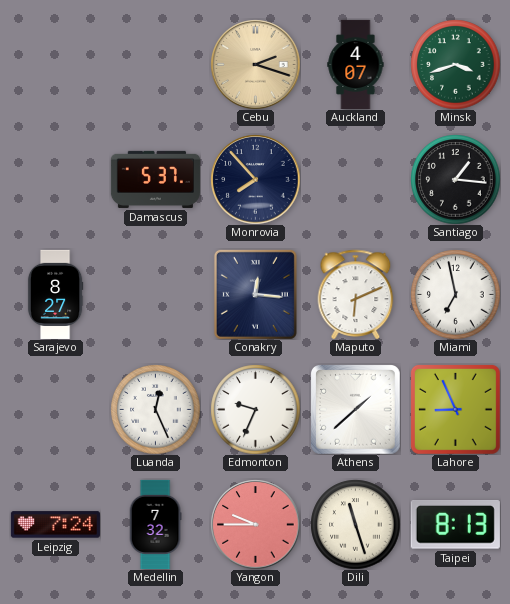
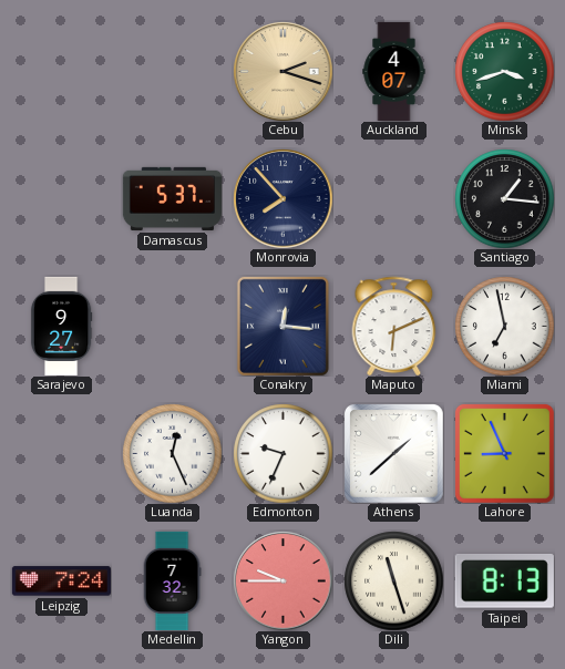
Sarajevo: 8:27 -> 9:27
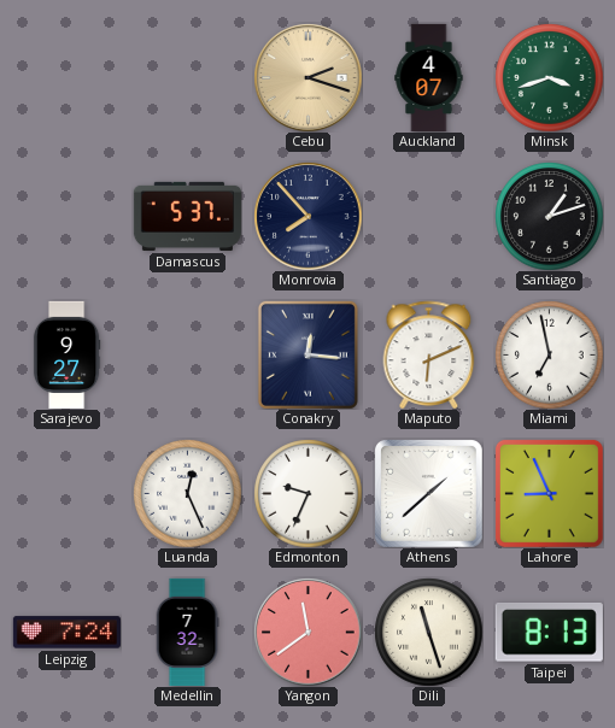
Santiago: 1:16 -> 1:12
Yangon: 9:45 -> 11:39
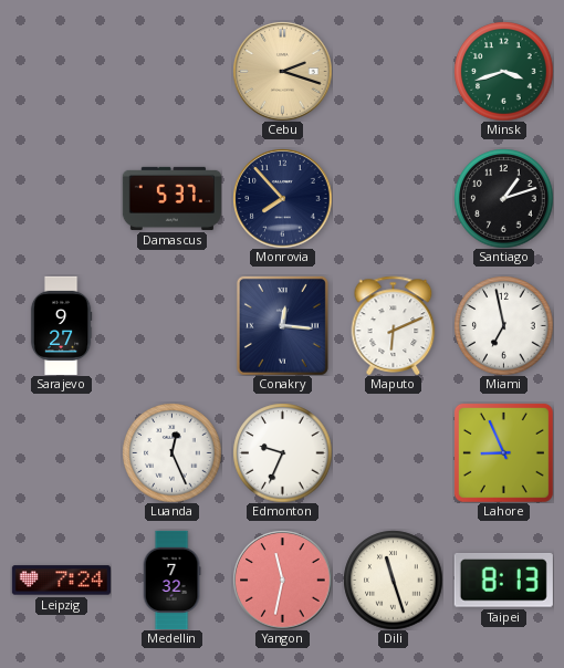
Auckland: 4:07 -> none
Athens: 1:38 -> none
Yangon: 11:39 -> 11:32
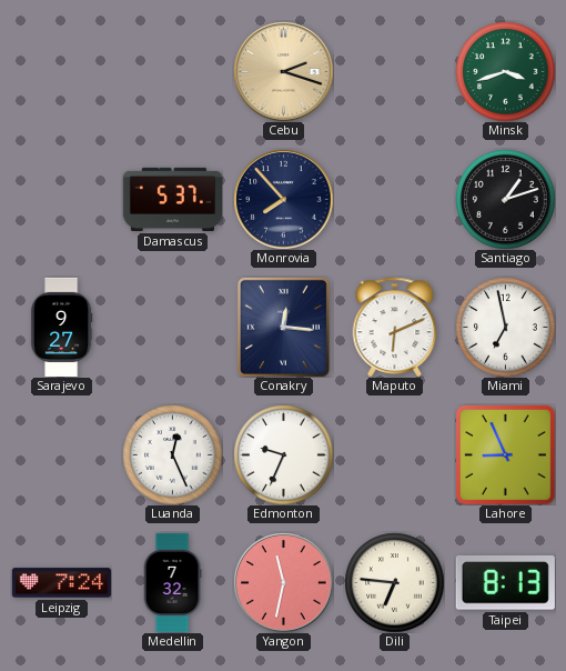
Dili: 11:27 -> 6:46
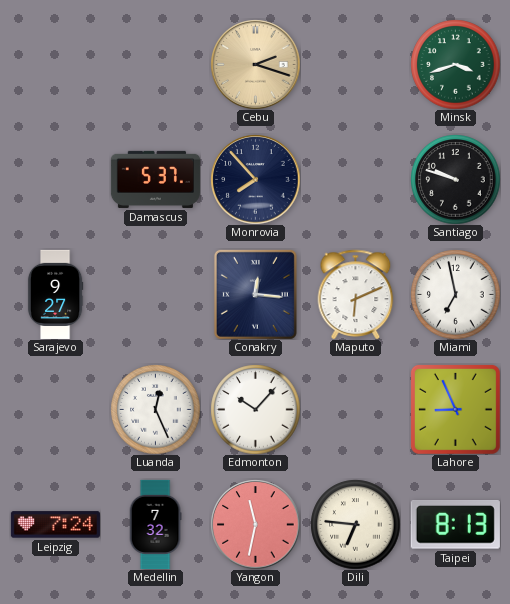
Santiago: 1:12 -> 9:48
Edmonton: 9:34 -> 10:07
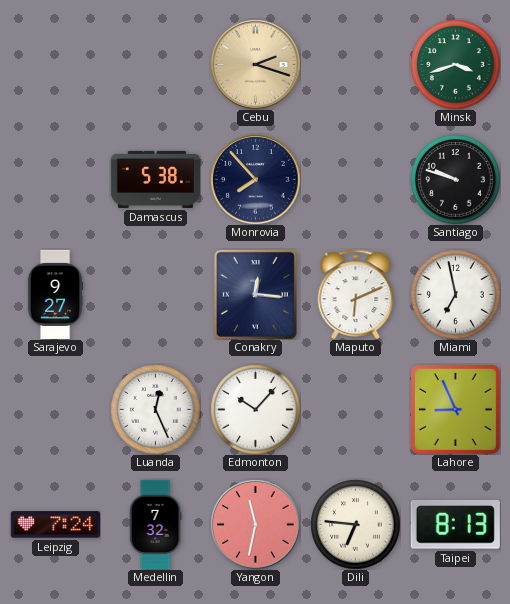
Damascus: 5:37 -> 5:38
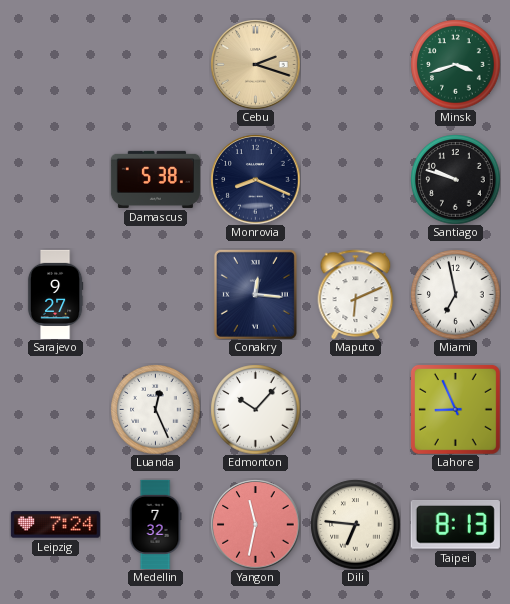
Monrovia: 7:53 -> 8:19
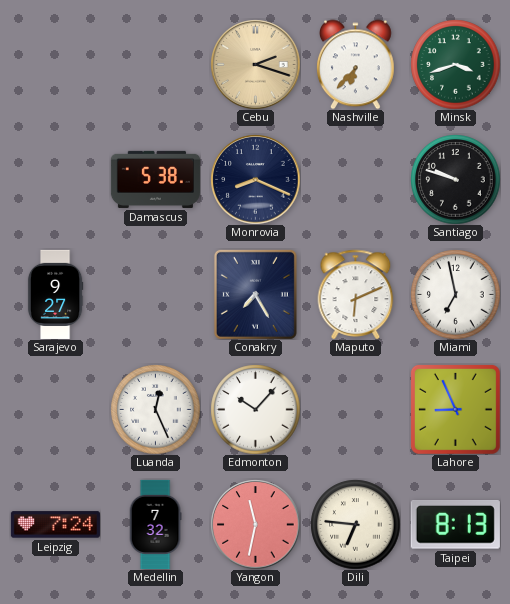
Nashville: none -> 6:37
Conakry: 12:16 -> 7:25
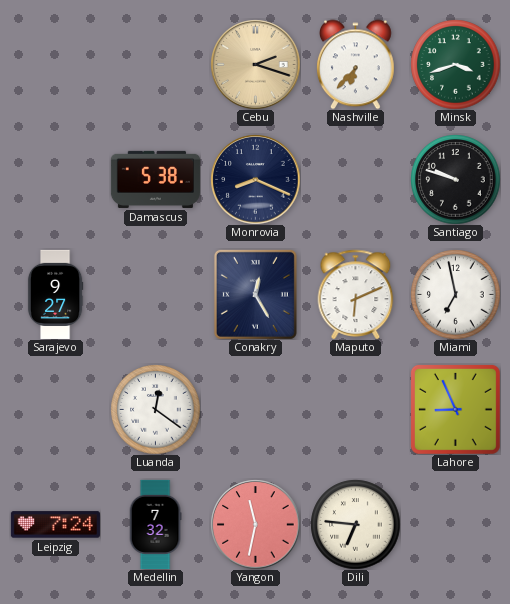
Conakry: 7:25 -> 12:25
Luanda: 12:26 -> 12:21
Edmonton: 10:07 -> none
Taipei: 8:13 -> none
